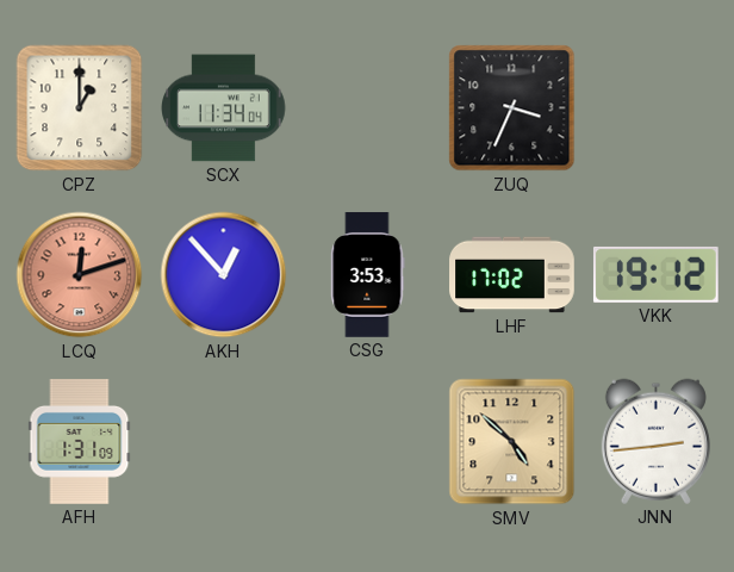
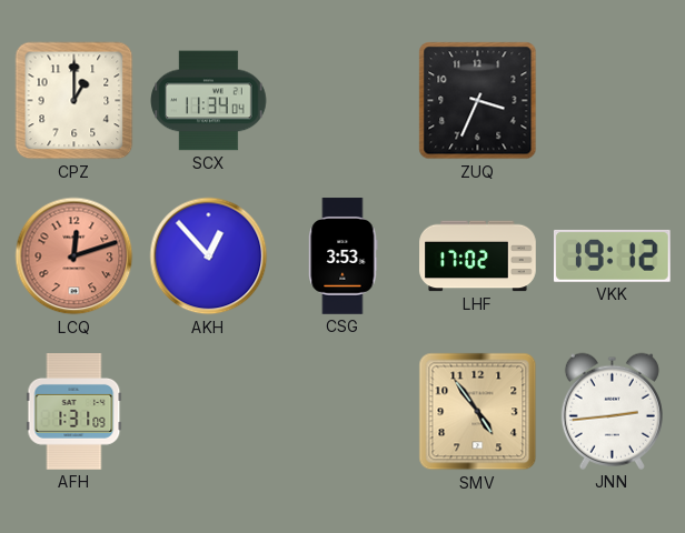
SMV: 4:52 -> 4:54
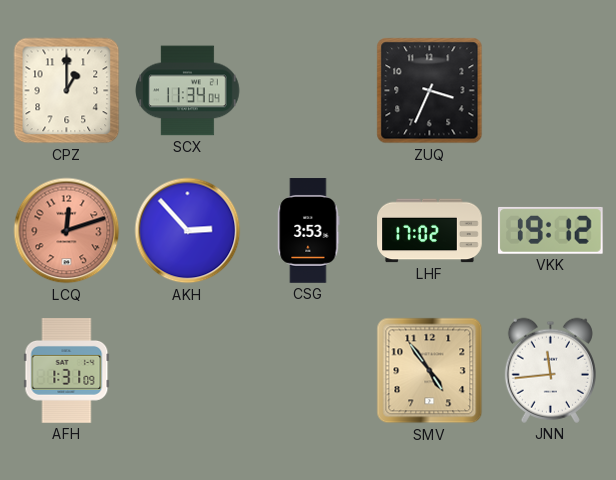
AKH: 12:53 -> 2:53
JNN: 2:44 -> 11:44
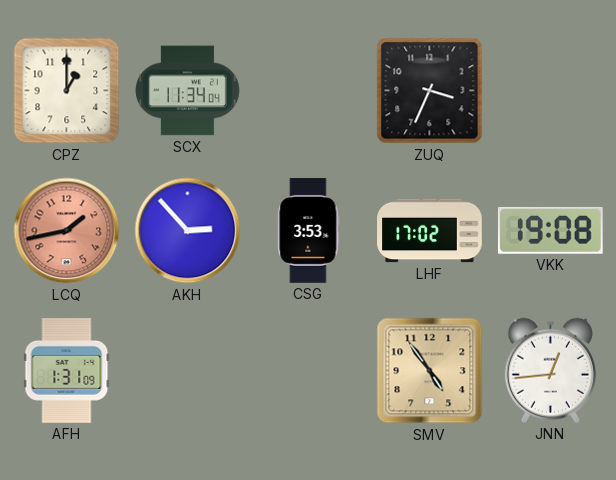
LCQ: 12:12 -> 1:43
VKK: 19:12 -> 19:08
JNN: 11:44 -> 12:44
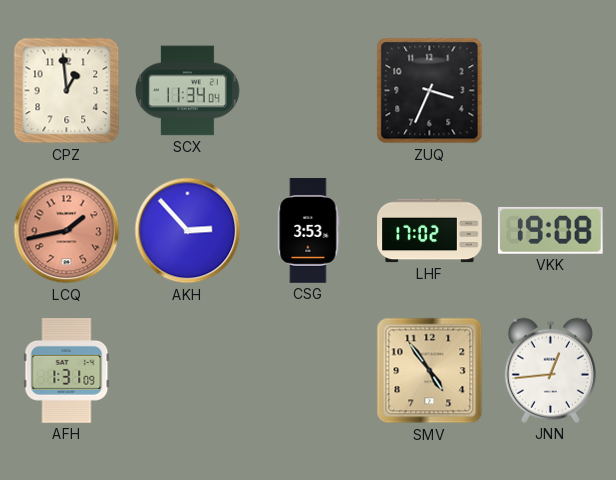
CPZ: 1:00 -> 12:59
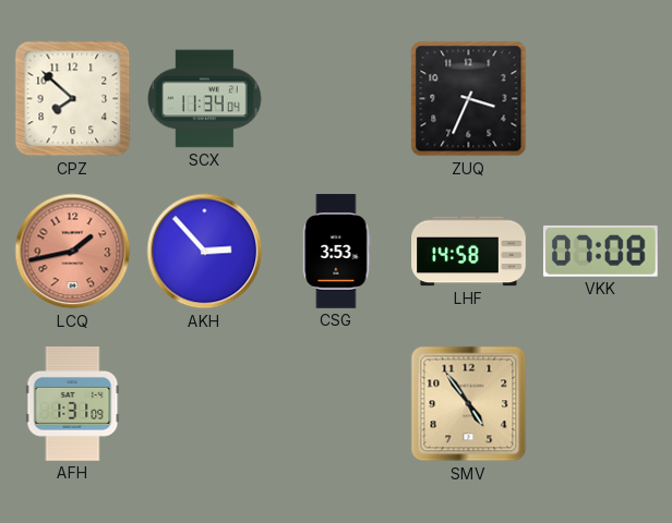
CPZ: 12:59 -> 7:52
LHF: 17:02 -> 14:58
VKK: 19:08 -> 07:08
JNN: 12:44 -> none
